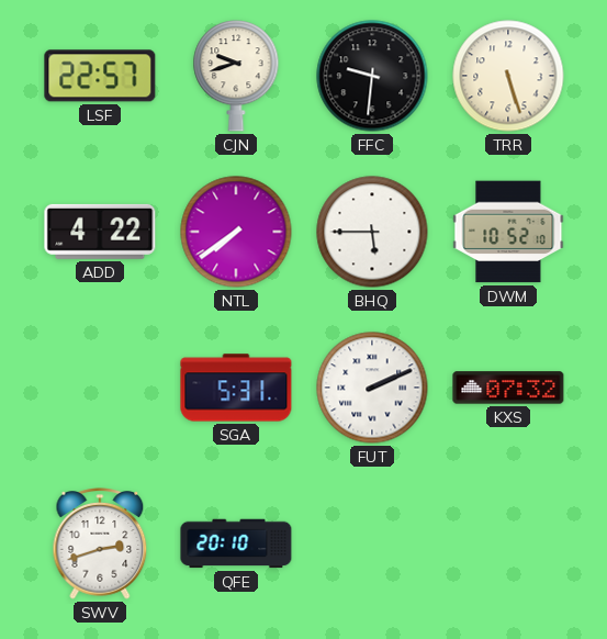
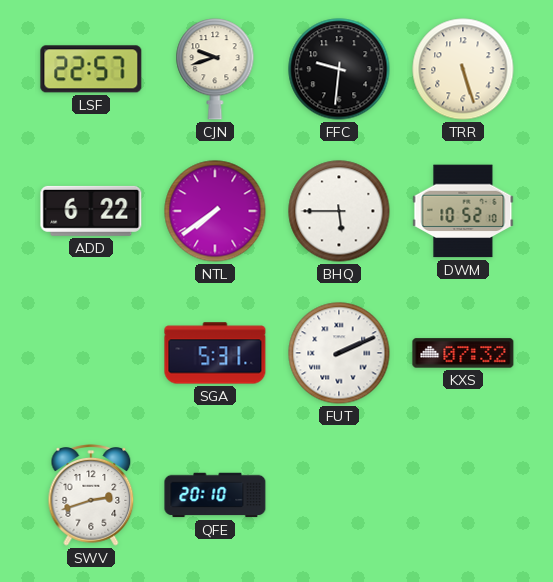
ADD: 4:22 -> 6:22
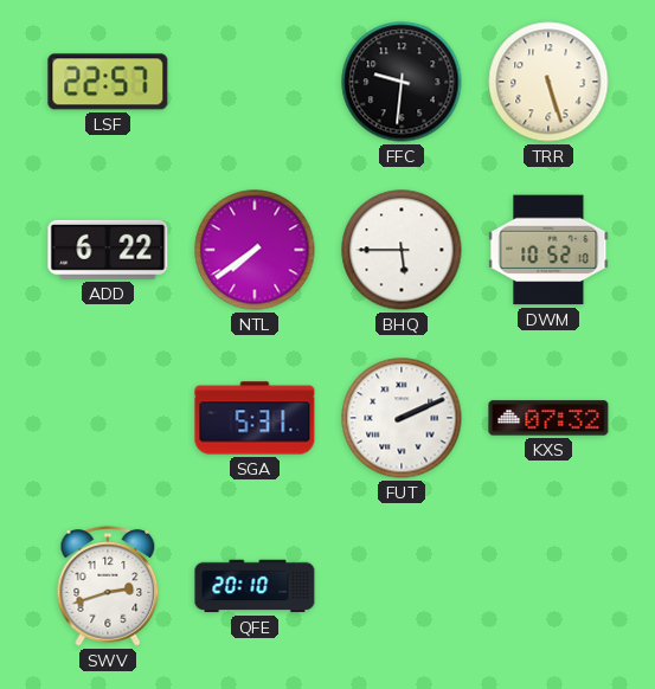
CJN: 9:42 -> none
